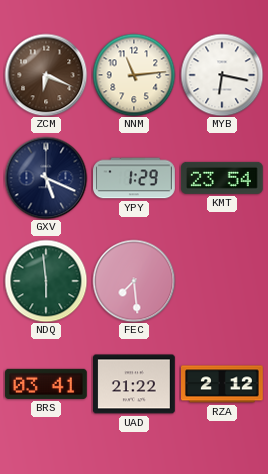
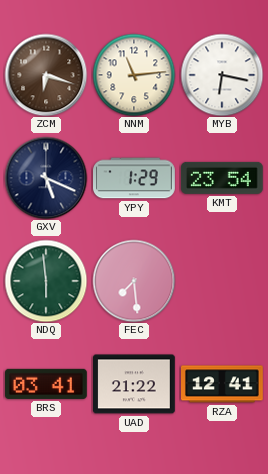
ZCM: 6:19 -> 6:18
RZA: 2:12 -> 12:41
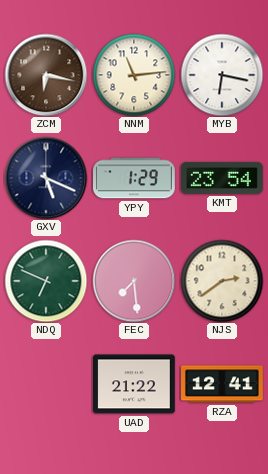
ZCM: 6:18 -> 6:17
NDQ: 5:59 -> 6:49
NJS: none -> 2:39
BRS: 03:41 -> none
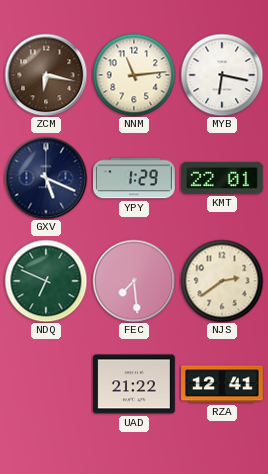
KMT: 23:54 -> 22:01
